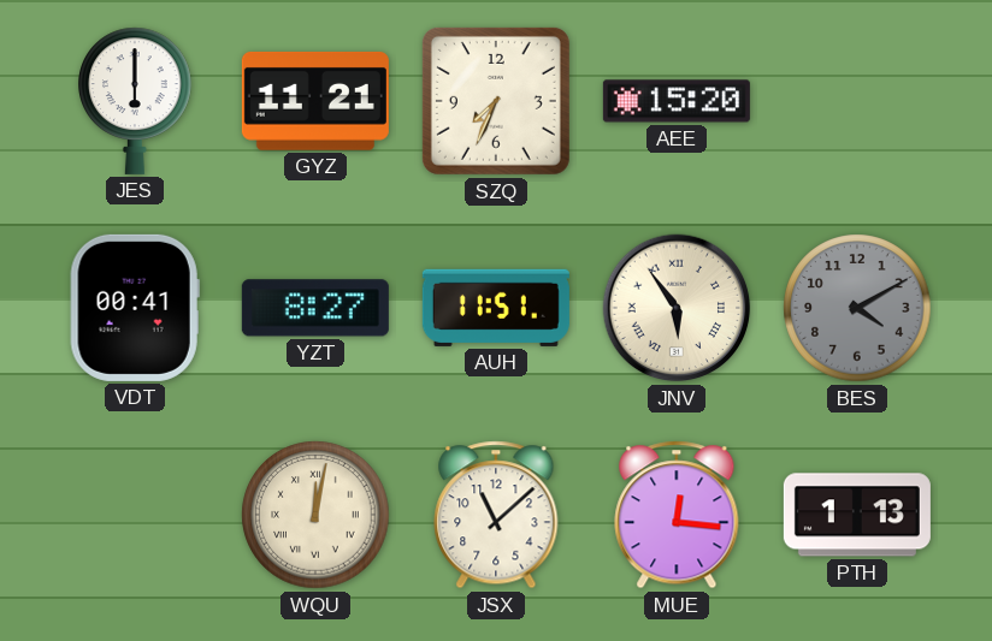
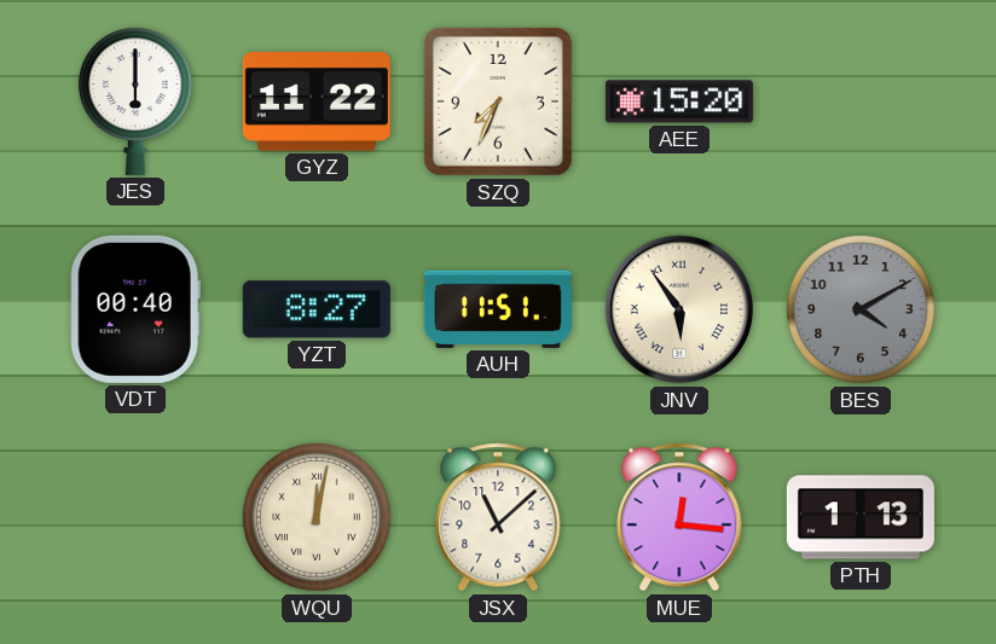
GYZ: 11:21 -> 11:22
VDT: 00:41 -> 00:40
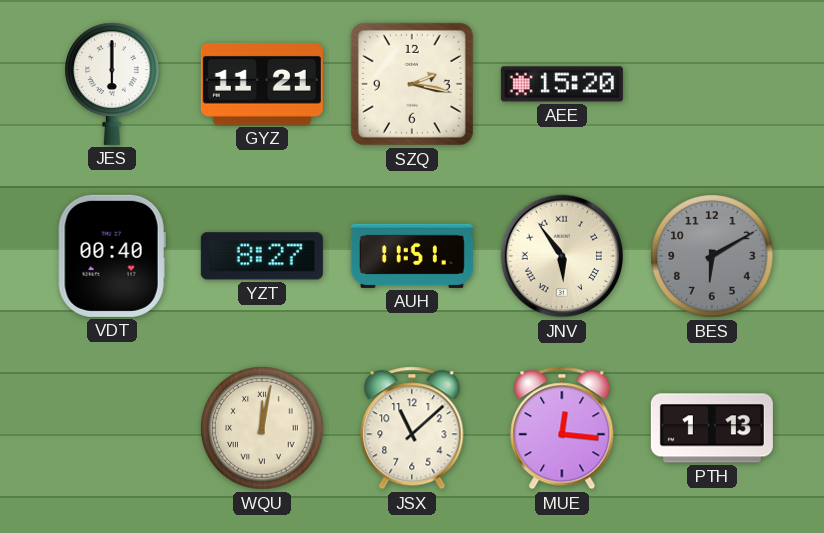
GYZ: 11:22 -> 11:21
SZQ: 7:34 -> 2:17
BES: 4:10 -> 6:10
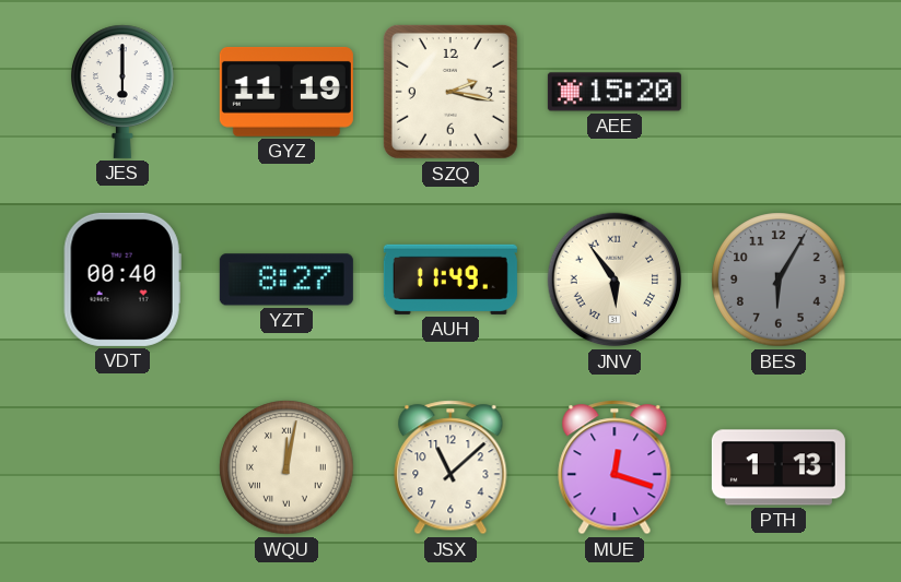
GYZ: 11:21 -> 11:19
AUH: 11:51 -> 11:49
BES: 6:10 -> 6:05
MUE: 12:16 -> 12:18
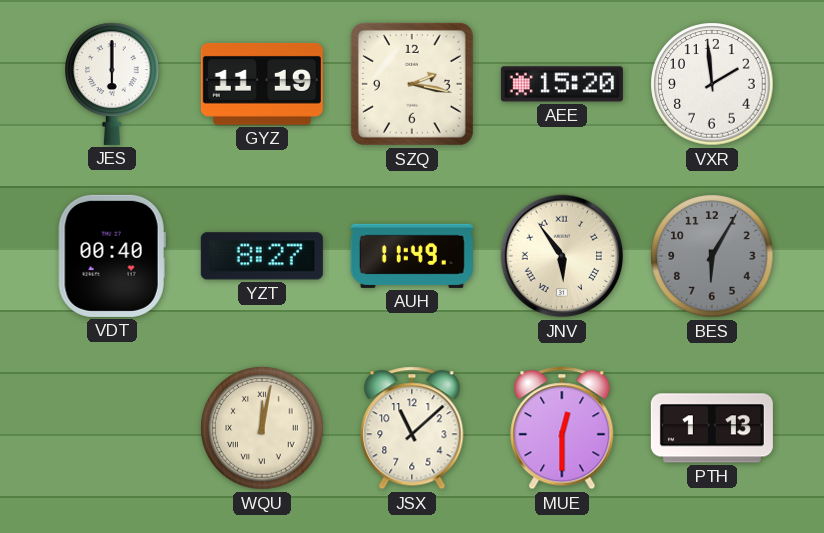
VXR: none -> 1:59
MUE: 12:18 -> 12:30
